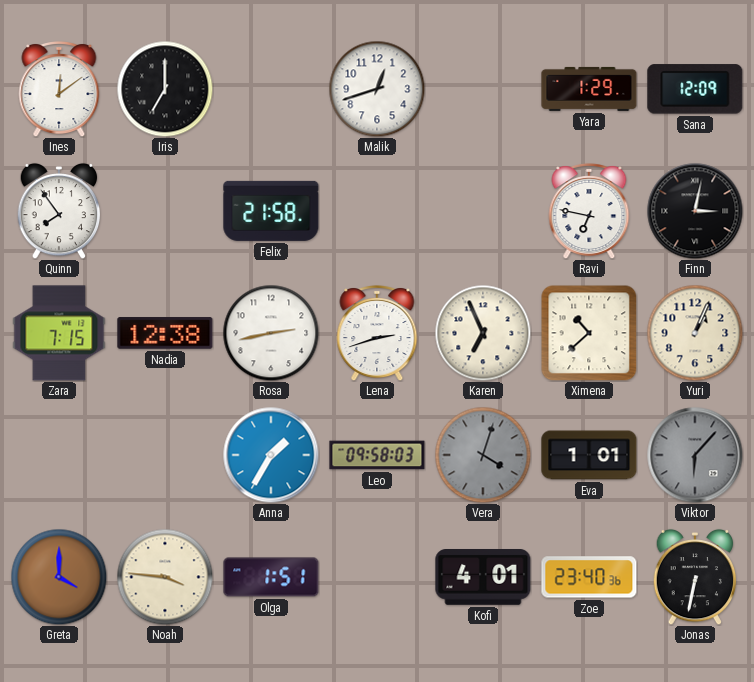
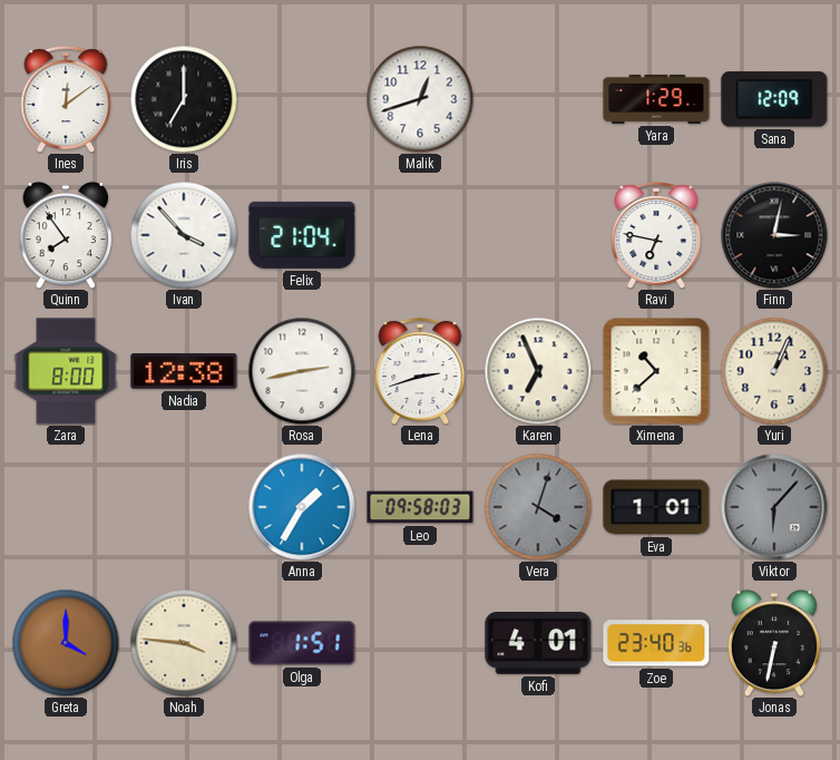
Ivan: none -> 3:53
Felix: 21:58 -> 21:04
Zara: 7:15 -> 8:00
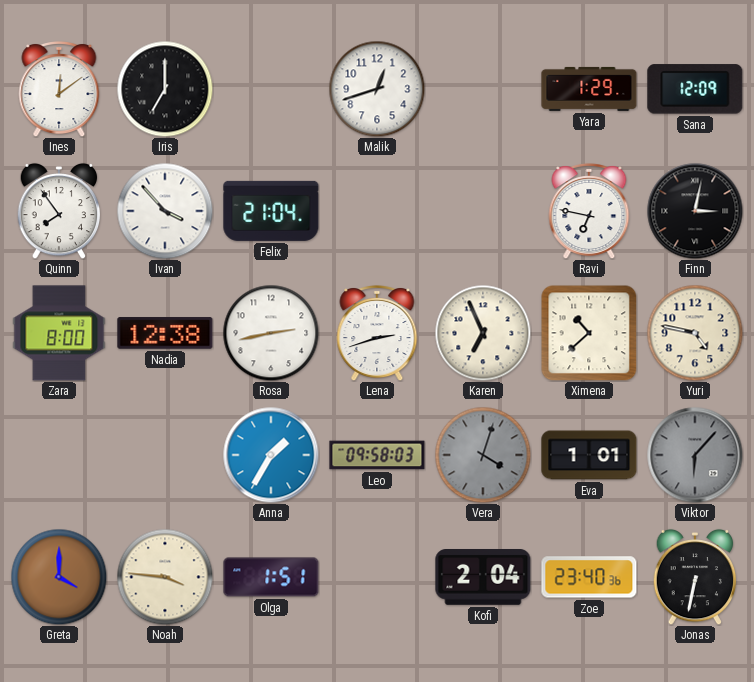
Yuri: 1:04 -> 4:47
Kofi: 4:01 -> 2:04
